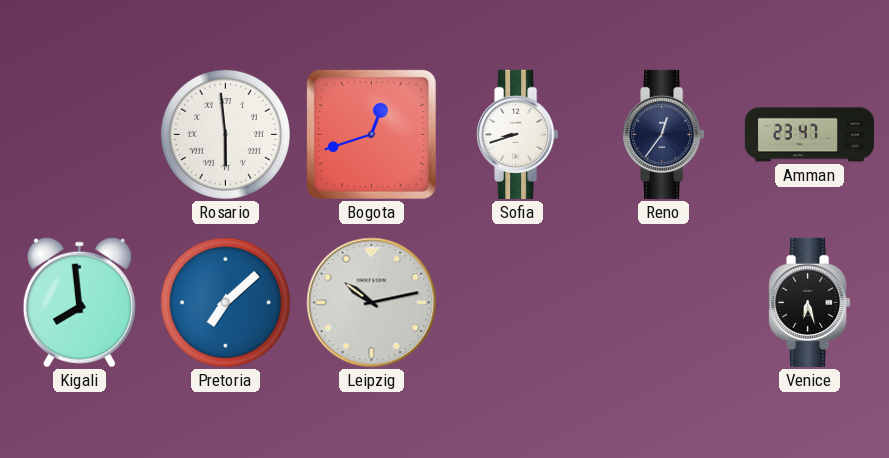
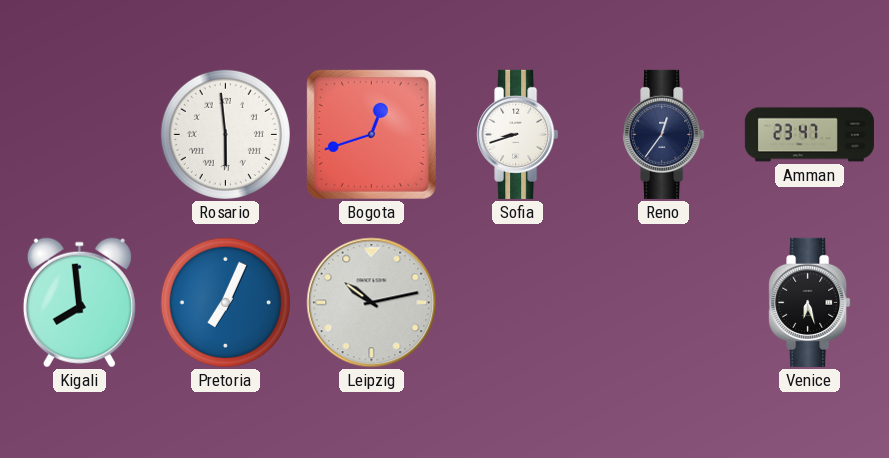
Pretoria: 7:08 -> 7:04
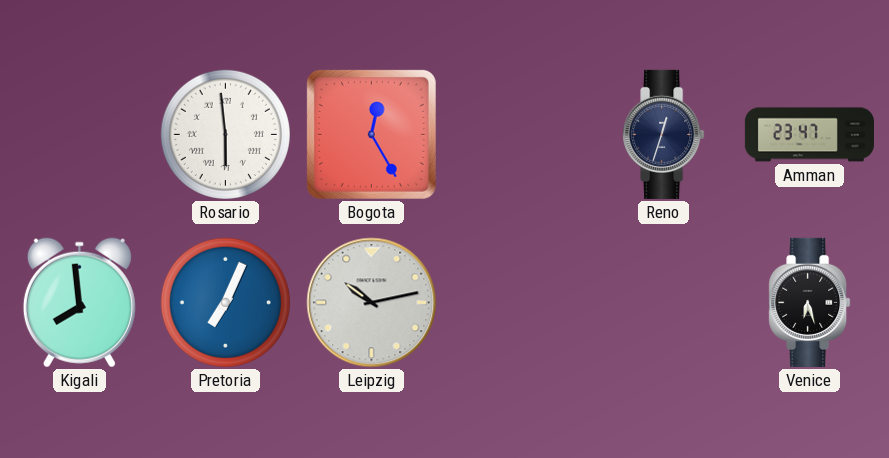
Bogota: 12:42 -> 12:25
Sofia: 8:42 -> none
Reno: 12:36 -> 12:33
